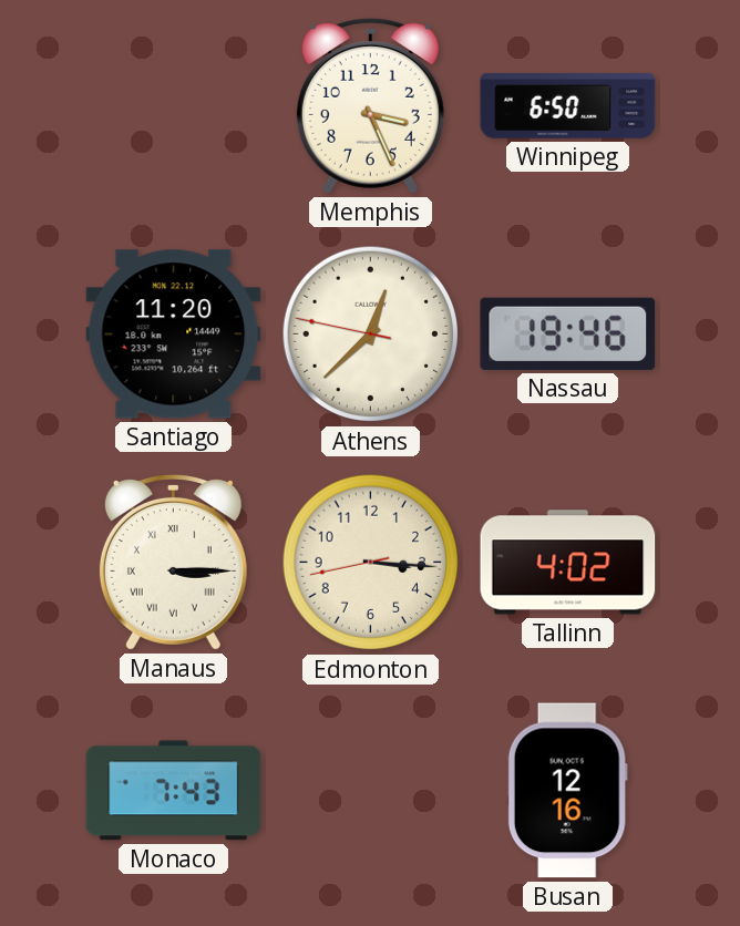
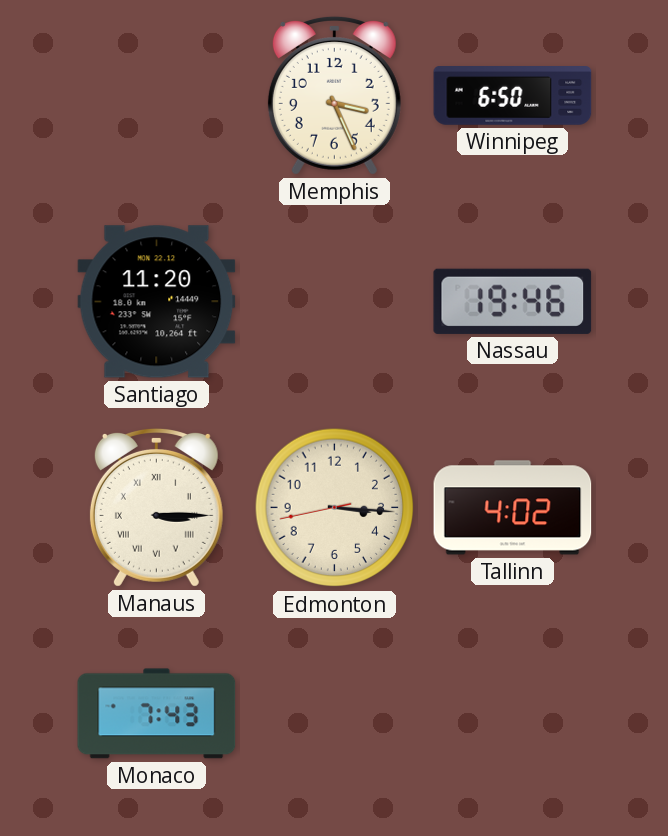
Athens: 12:37 -> none
Busan: 12:16 -> none
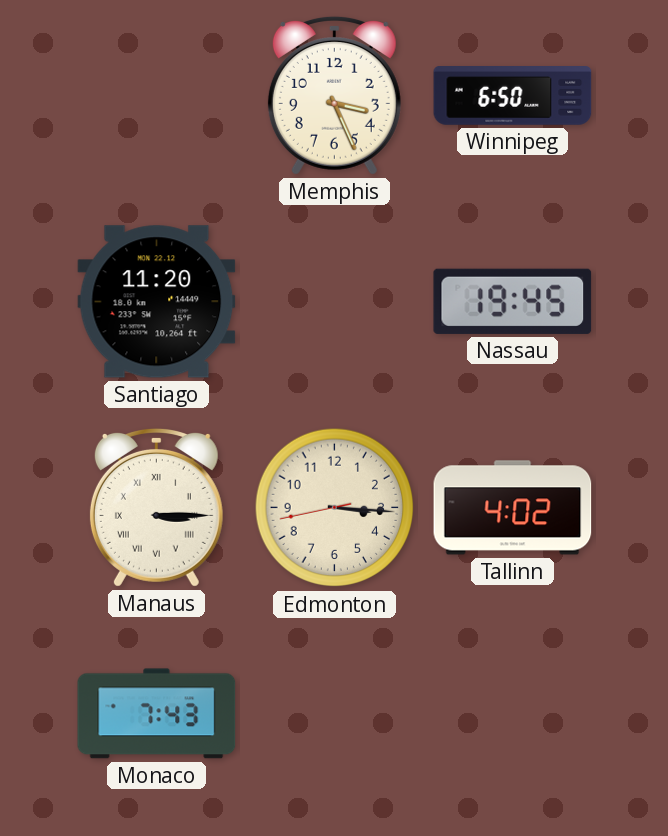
Nassau: 19:46 -> 19:45
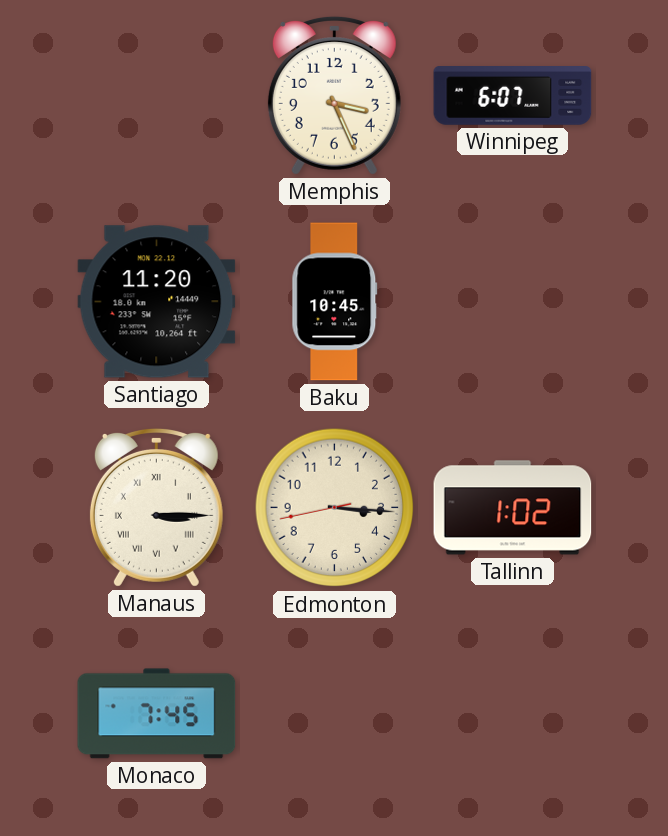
Winnipeg: 6:50 -> 6:07
Baku: none -> 10:45
Nassau: 19:45 -> none
Tallinn: 4:02 -> 1:02
Monaco: 7:43 -> 7:45
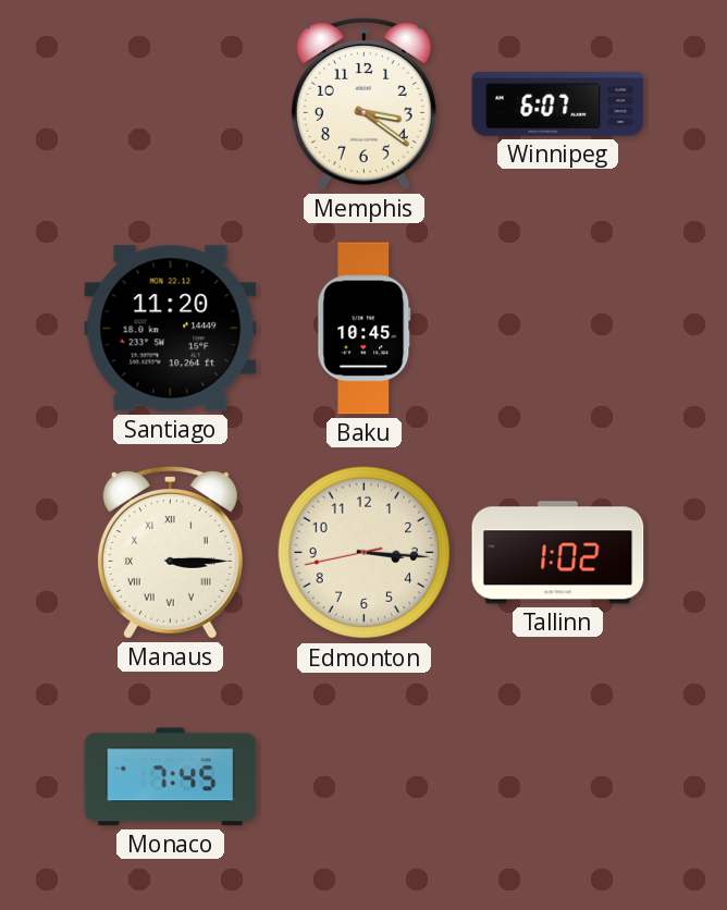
Memphis: 3:26 -> 3:21
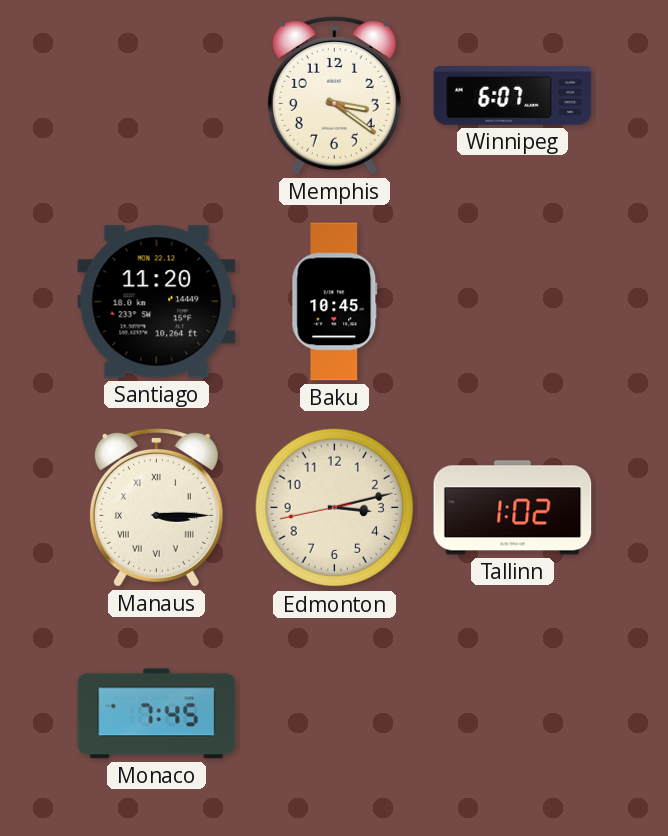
Edmonton: 3:15 -> 3:12
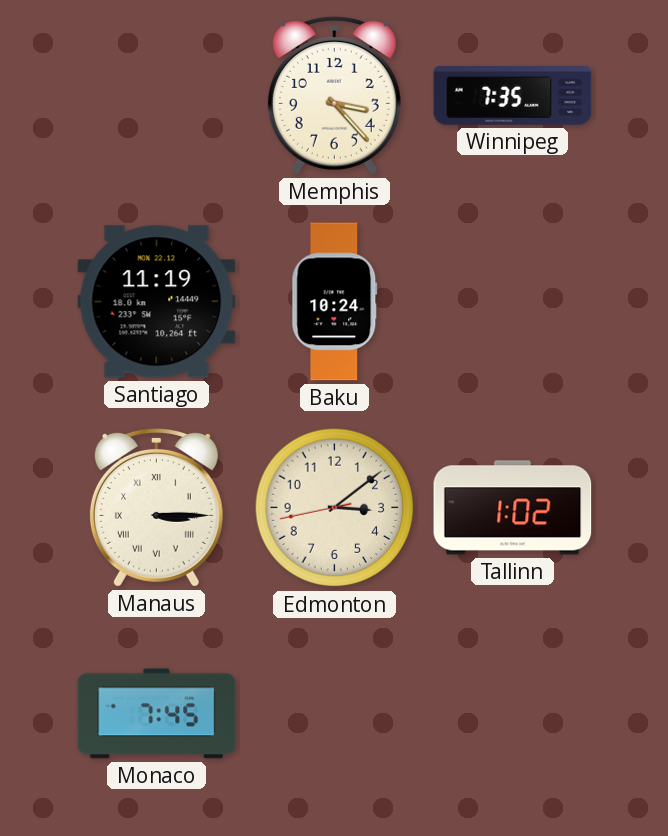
Memphis: 3:21 -> 3:23
Winnipeg: 6:07 -> 7:35
Santiago: 11:20 -> 11:19
Baku: 10:45 -> 10:24
Edmonton: 3:12 -> 3:08
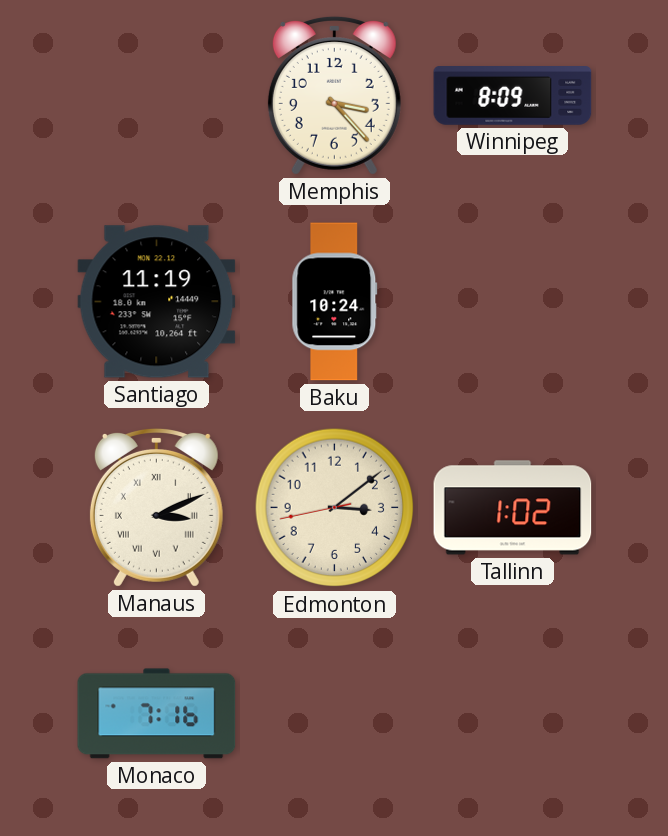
Winnipeg: 7:35 -> 8:09
Manaus: 3:15 -> 3:11
Monaco: 7:45 -> 7:16
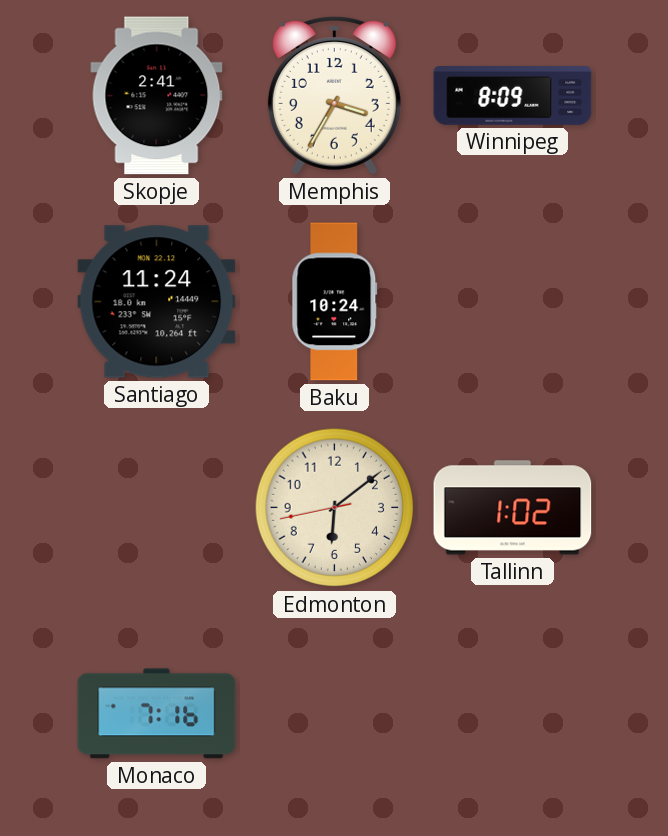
Skopje: none -> 2:41
Memphis: 3:23 -> 3:35
Santiago: 11:19 -> 11:24
Manaus: 3:11 -> none
Edmonton: 3:08 -> 6:08
